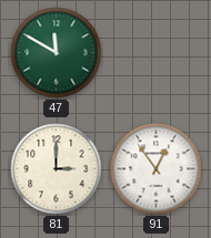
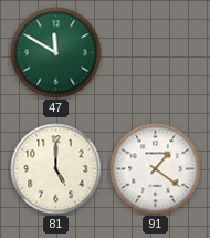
81: 3:00 -> 5:00
91: 12:54 -> 1:21
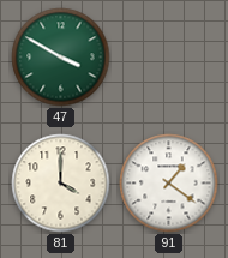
47: 11:50 -> 3:50
81: 5:00 -> 4:00
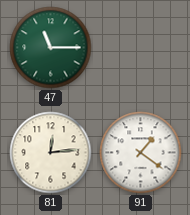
47: 3:50 -> 11:15
81: 4:00 -> 12:14
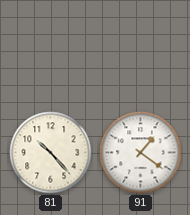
47: 11:15 -> none
81: 12:14 -> 10:23
